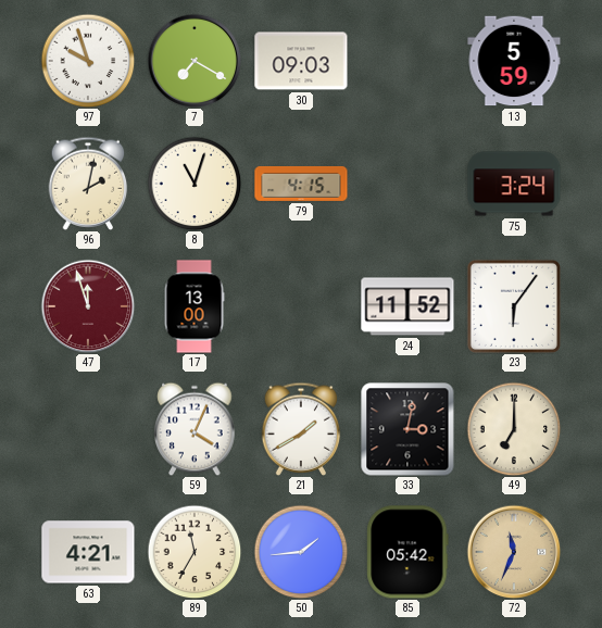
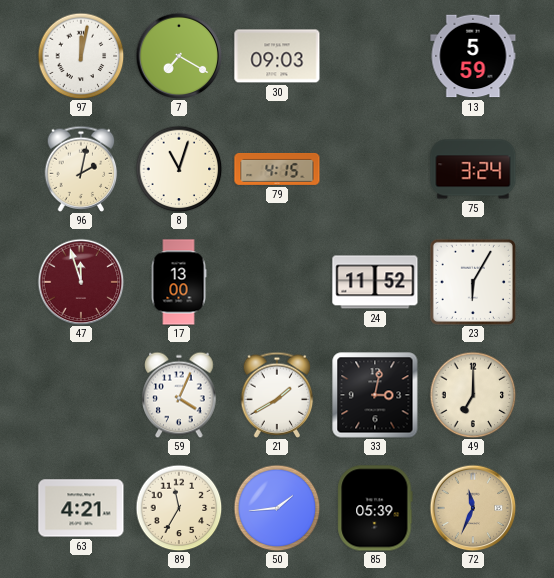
97: 9:57 -> 12:02
23: 6:06 -> 6:05
85: 05:42 -> 05:39
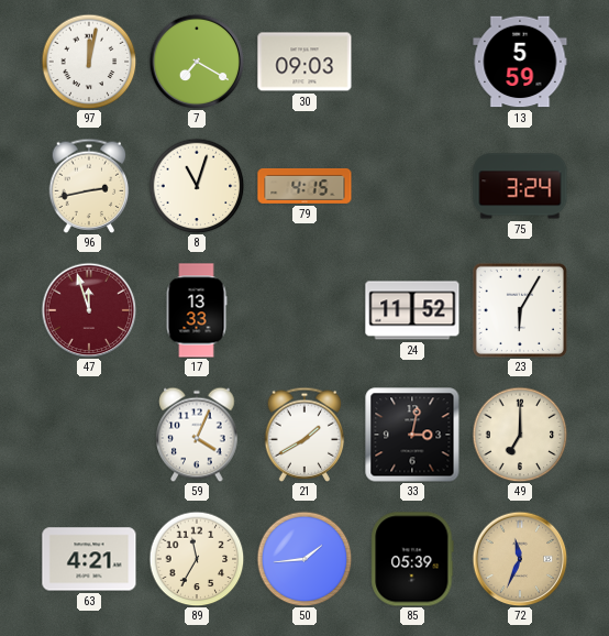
96: 2:02 -> 2:43
17: 13:00 -> 13:33
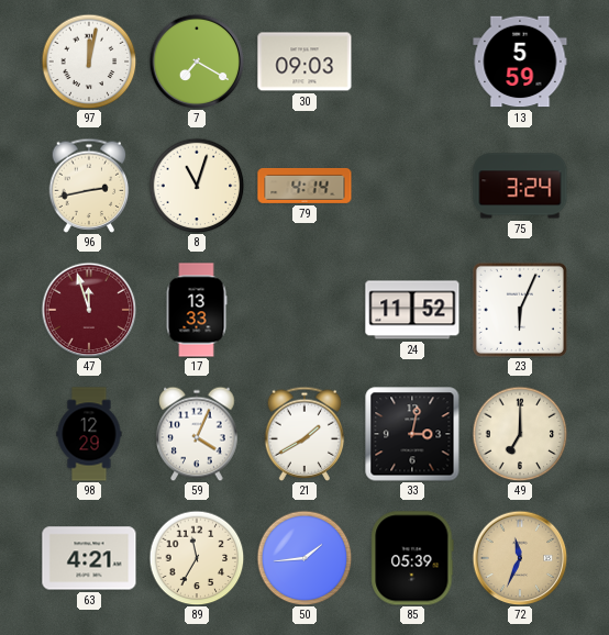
79: 4:15 -> 4:14
23: 6:05 -> 6:04
98: none -> 12:29
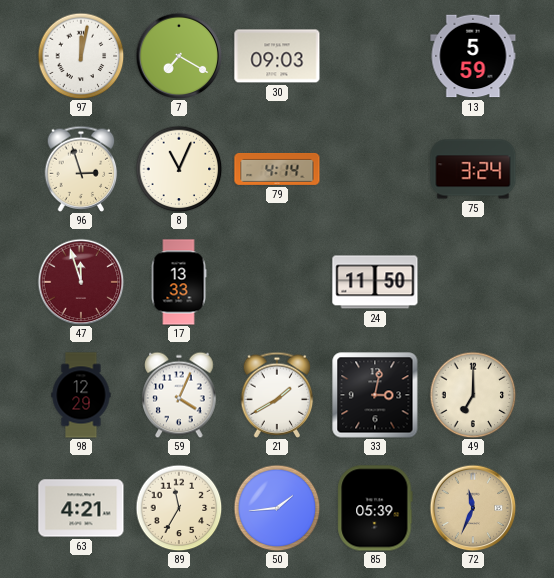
96: 2:43 -> 2:57
8: 11:03 -> 11:04
24: 11:52 -> 11:50
23: 6:04 -> none
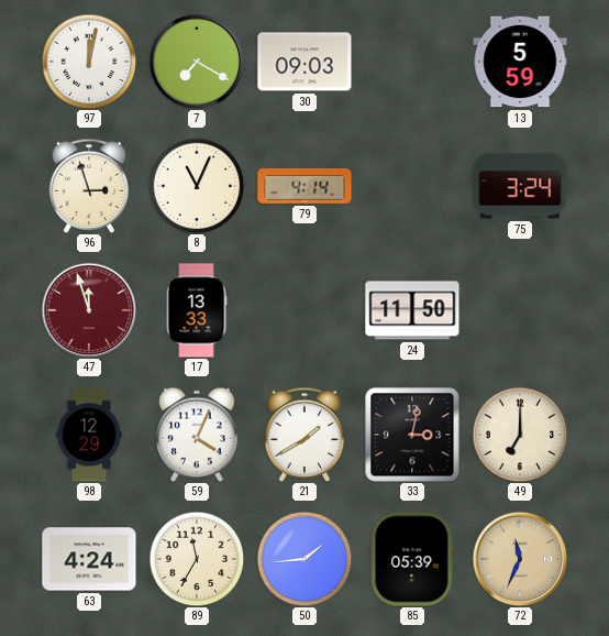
63: 4:21 -> 4:24
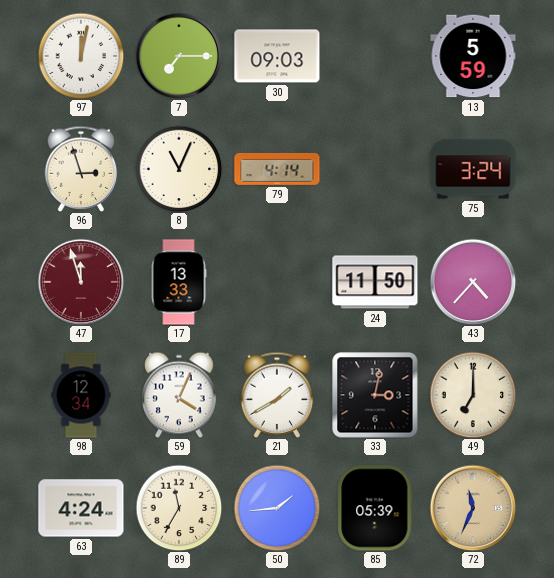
7: 7:20 -> 7:15
43: none -> 4:37
98: 12:29 -> 12:34
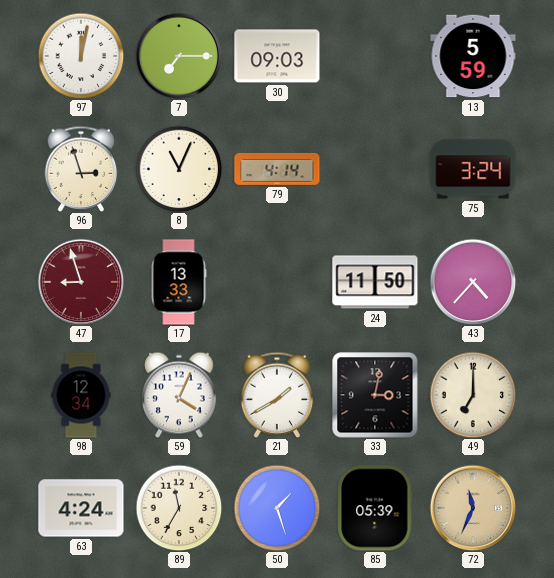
47: 11:57 -> 8:57
50: 1:44 -> 1:27
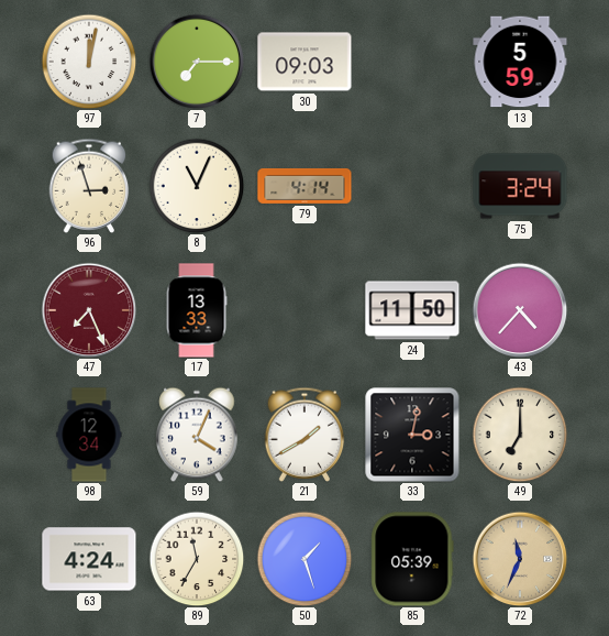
47: 8:57 -> 7:26
